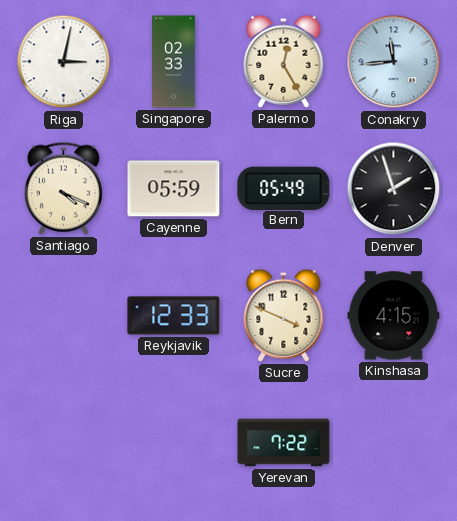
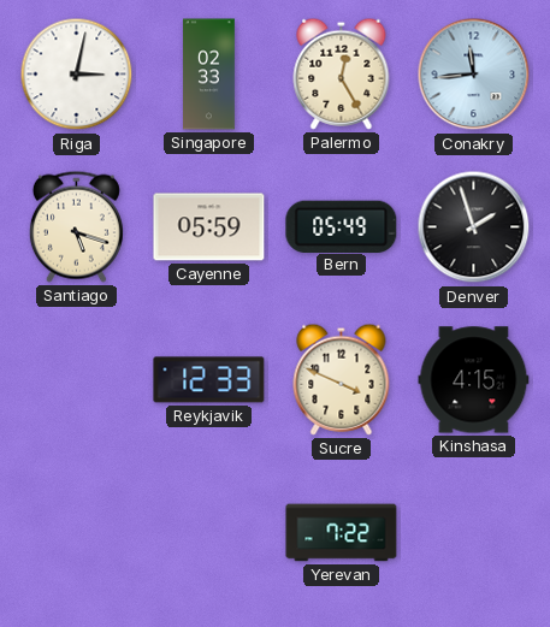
Santiago: 4:19 -> 5:18
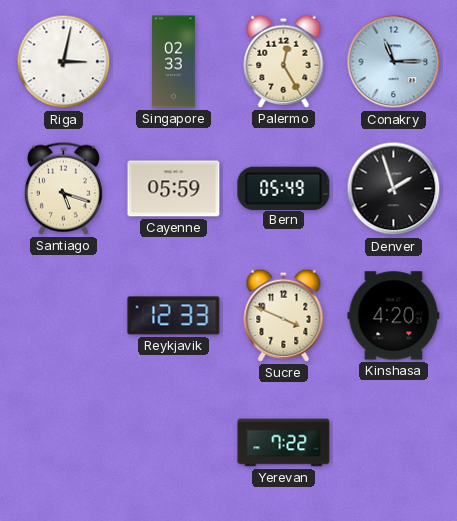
Conakry: 11:44 -> 11:15
Kinshasa: 4:15 -> 4:20
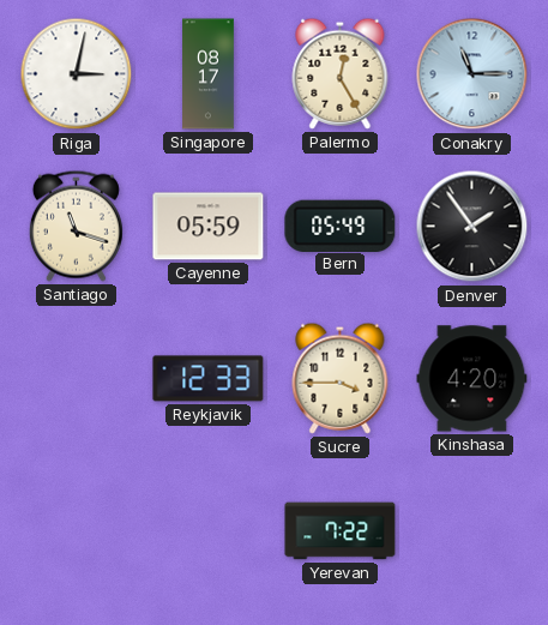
Singapore: 02:33 -> 08:17
Santiago: 5:18 -> 11:18
Denver: 1:57 -> 1:54
Sucre: 3:49 -> 3:45
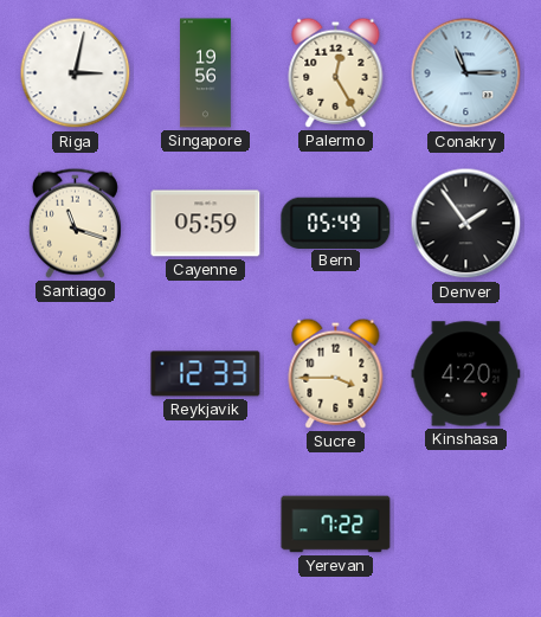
Singapore: 08:17 -> 19:56
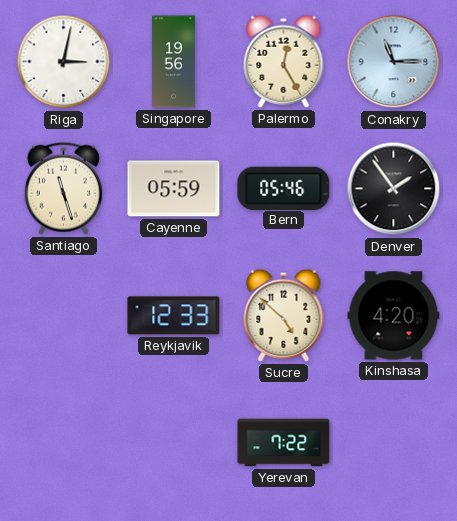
Santiago: 11:18 -> 11:27
Bern: 05:49 -> 05:46
Sucre: 3:45 -> 4:52
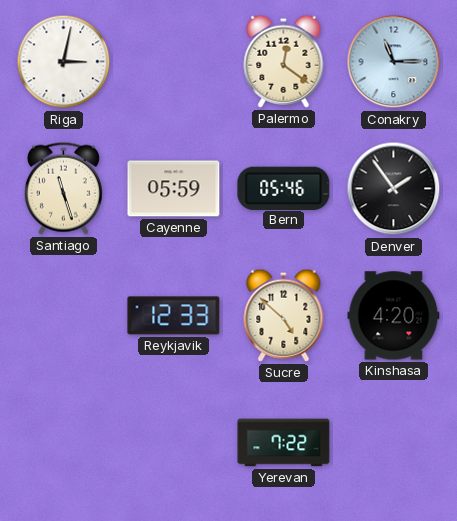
Singapore: 19:56 -> none
Palermo: 12:25 -> 12:21
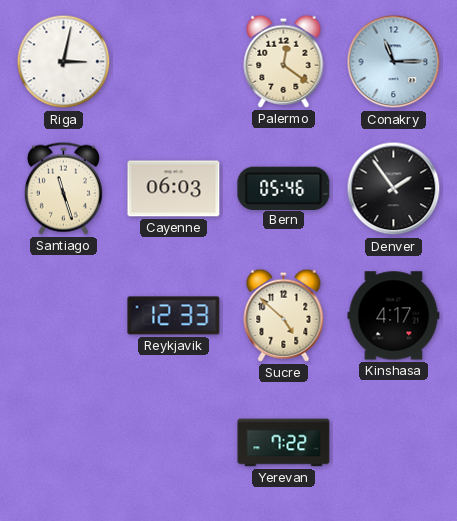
Cayenne: 05:59 -> 06:03
Kinshasa: 4:20 -> 4:17
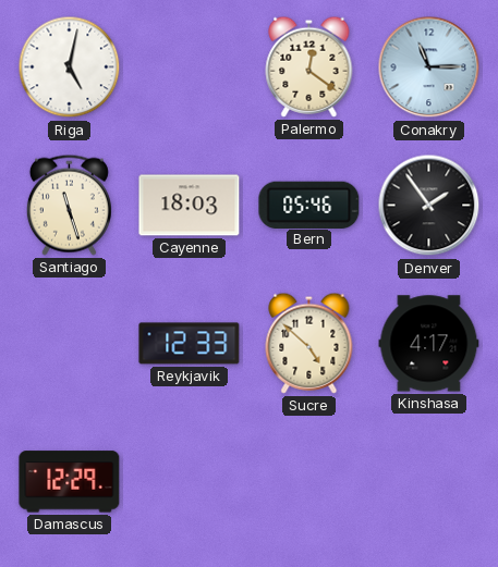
Riga: 3:02 -> 5:02
Cayenne: 06:03 -> 18:03
Damascus: none -> 12:29
Yerevan: 7:22 -> none
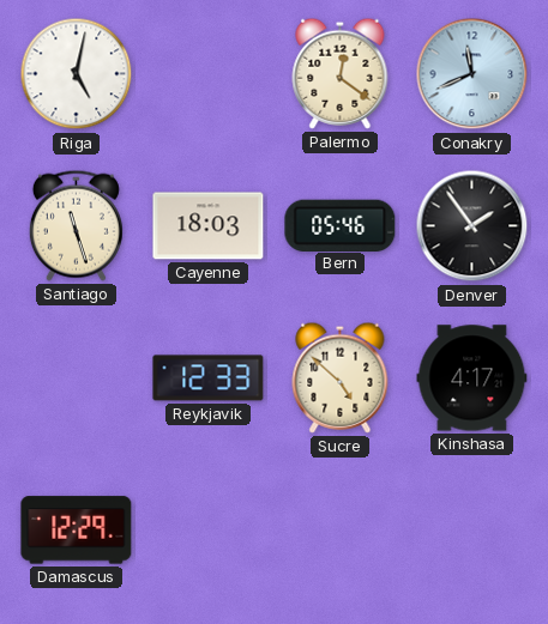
Conakry: 11:15 -> 11:41
